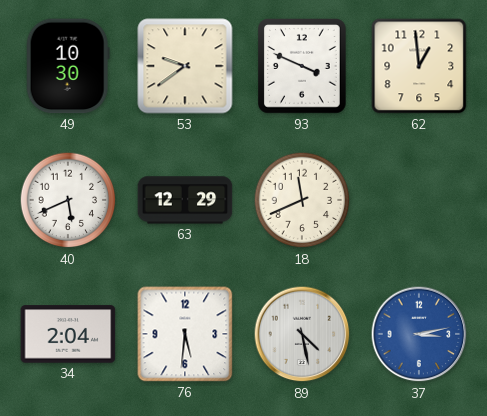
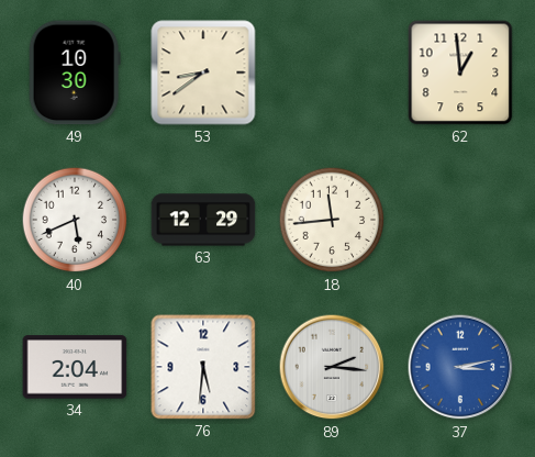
53: 9:39 -> 8:39
93: 3:49 -> none
18: 11:41 -> 11:44
89: 4:28 -> 2:16
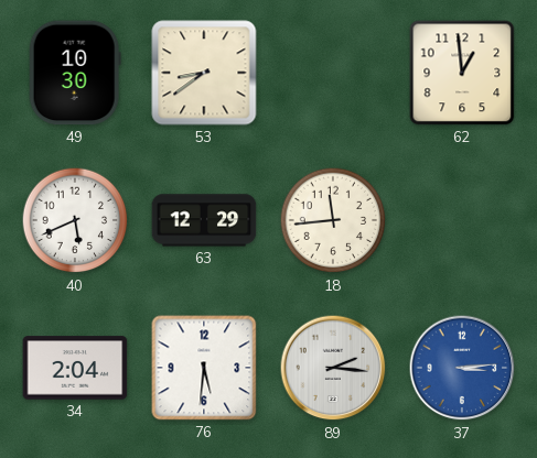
37: 3:13 -> 3:14
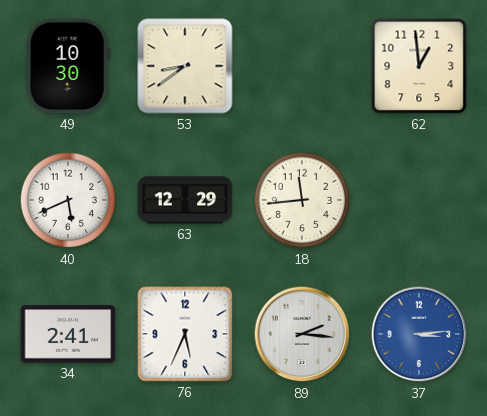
34: 2:04 -> 2:41
76: 5:31 -> 5:34
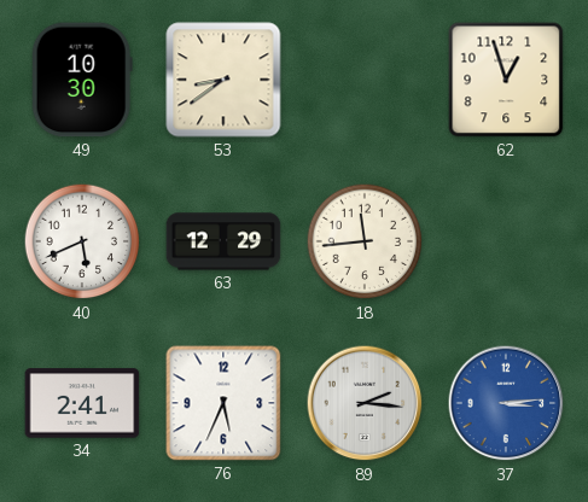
62: 12:59 -> 12:57
